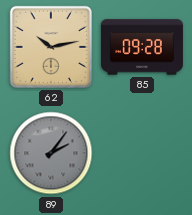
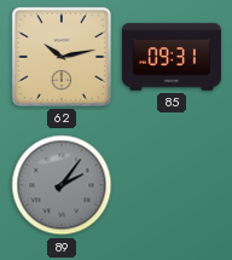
85: 09:28 -> 09:31
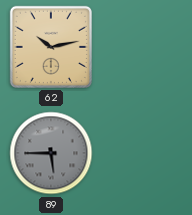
85: 09:31 -> none
89: 2:06 -> 5:45
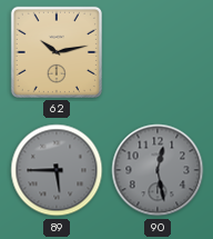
90: none -> 12:28
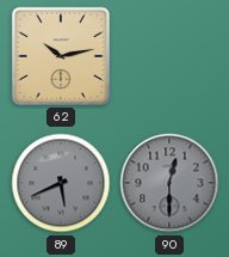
89: 5:45 -> 5:41
90: 12:28 -> 12:30
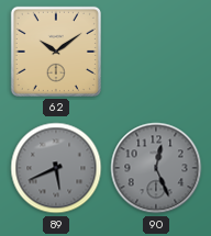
62: 10:13 -> 10:09
90: 12:30 -> 12:26
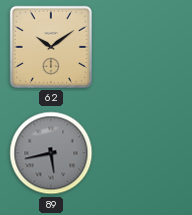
89: 5:41 -> 5:43
90: 12:26 -> none
